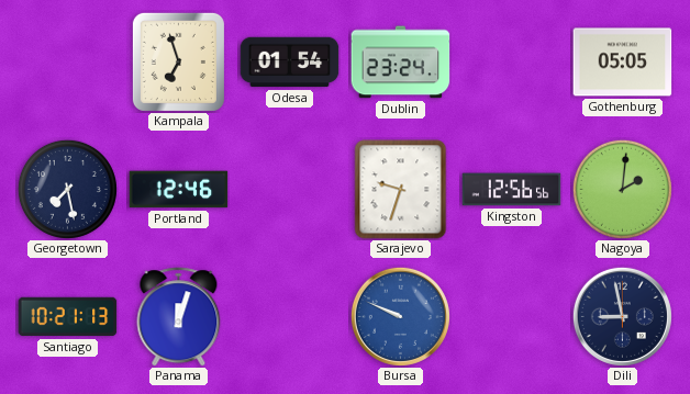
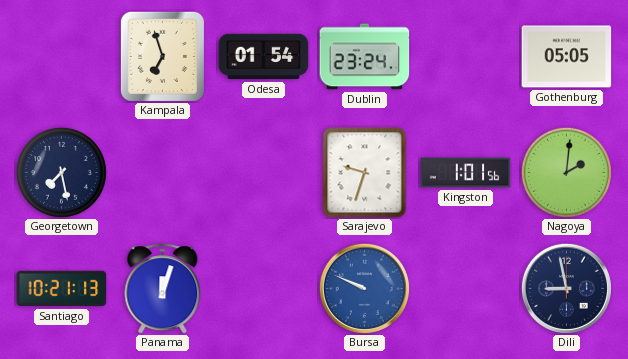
Portland: 12:46 -> none
Kingston: 12:56 -> 1:01
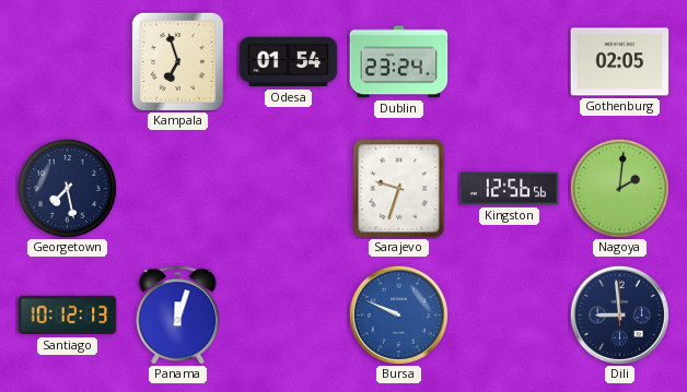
Gothenburg: 05:05 -> 02:05
Kingston: 1:01 -> 12:56
Santiago: 10:21 -> 10:12
Dili: 8:58 -> 8:59
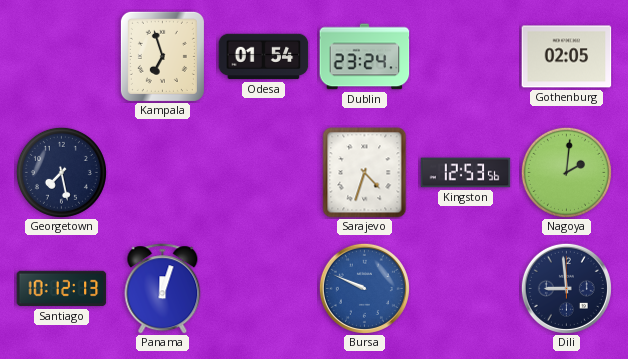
Sarajevo: 9:33 -> 4:33
Kingston: 12:56 -> 12:53
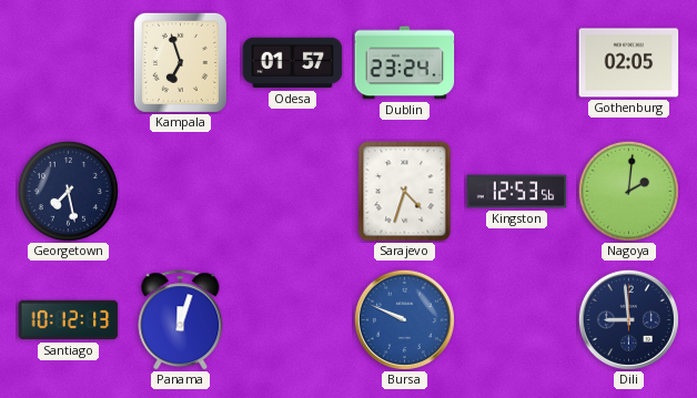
Odesa: 01:54 -> 01:57
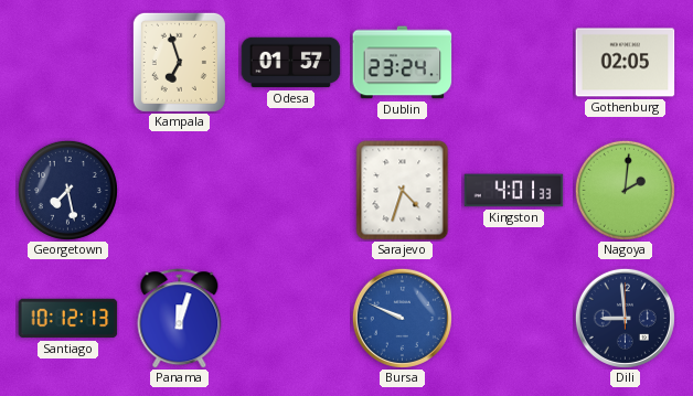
Kingston: 12:53 -> 4:01
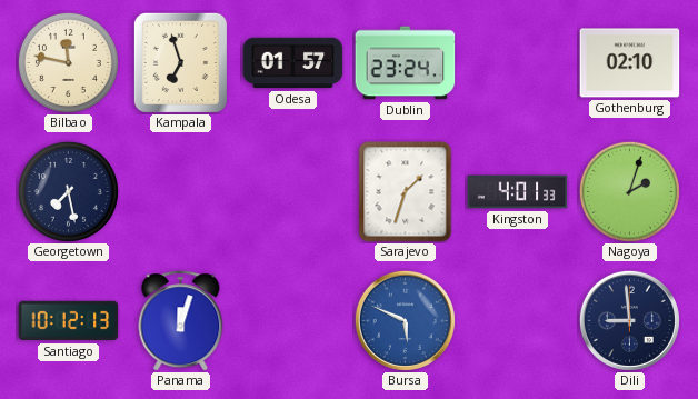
Bilbao: none -> 11:47
Gothenburg: 02:05 -> 02:10
Sarajevo: 4:33 -> 1:33
Nagoya: 2:01 -> 2:03
Bursa: 9:49 -> 5:49
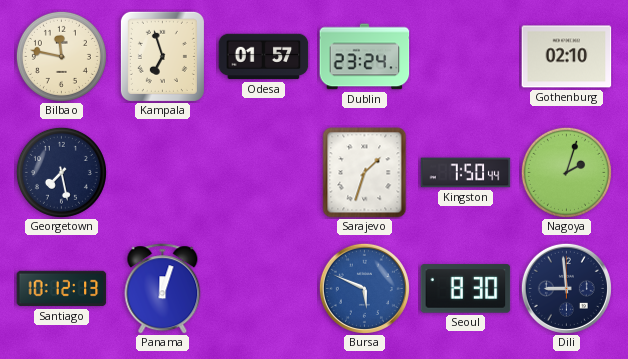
Kingston: 4:01 -> 7:50
Seoul: none -> 8:30
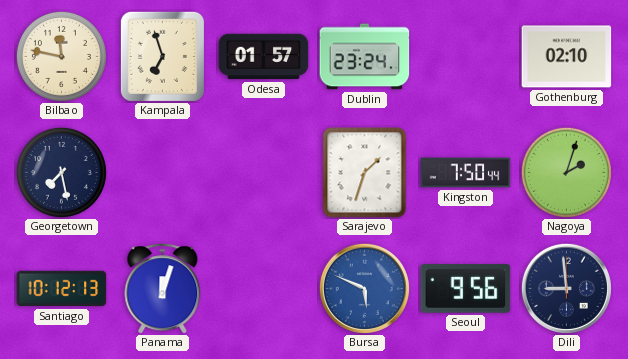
Seoul: 8:30 -> 9:56
